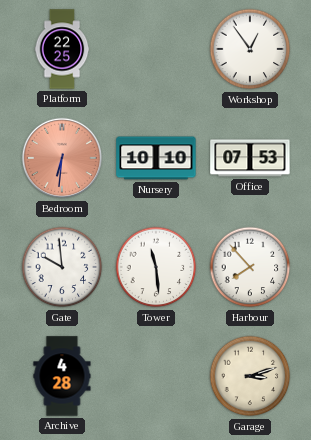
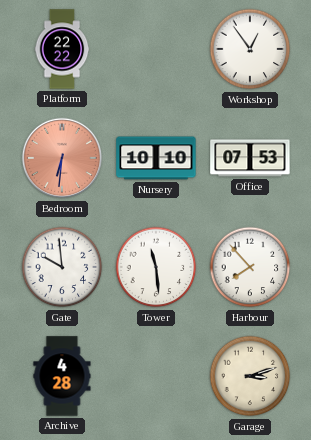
Platform: 22:25 -> 22:22
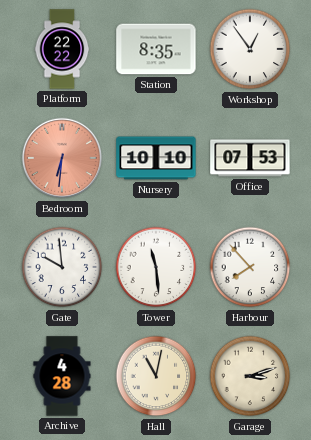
Station: none -> 8:35
Hall: none -> 11:02
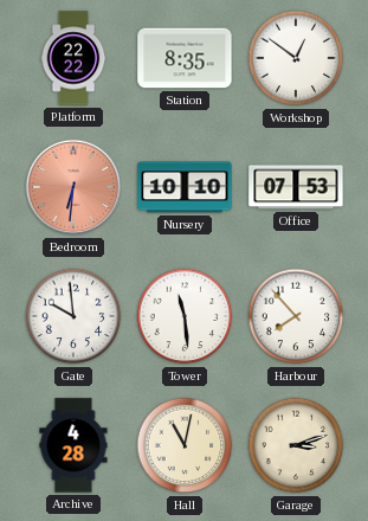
Workshop: 12:54 -> 12:51
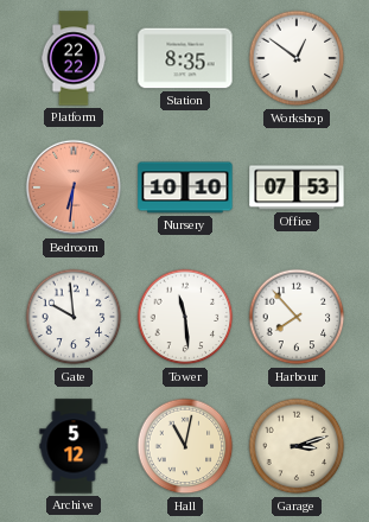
Archive: 4:28 -> 5:12
